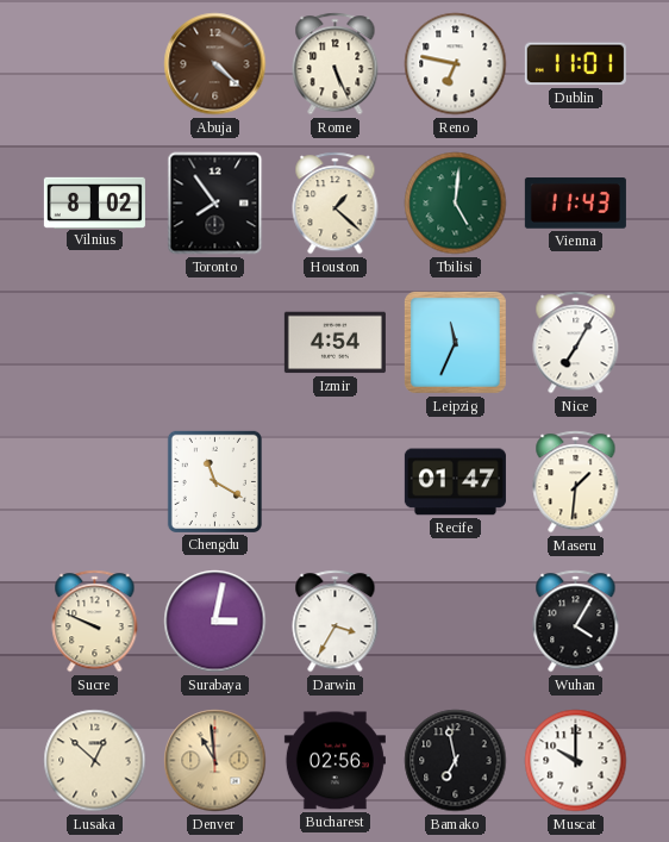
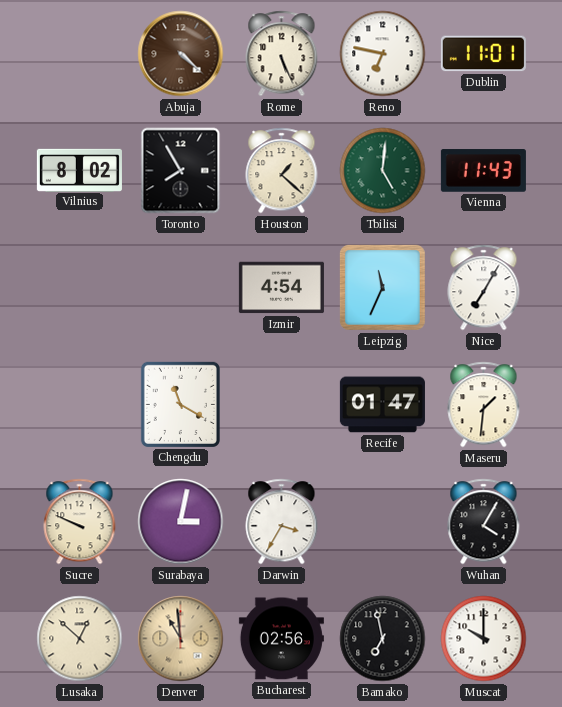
Toronto: 7:54 -> 7:55
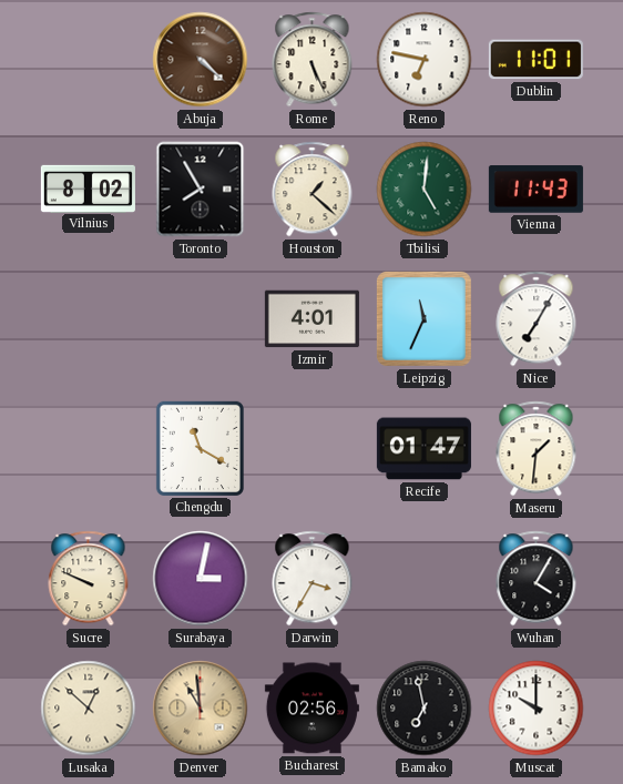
Izmir: 4:54 -> 4:01
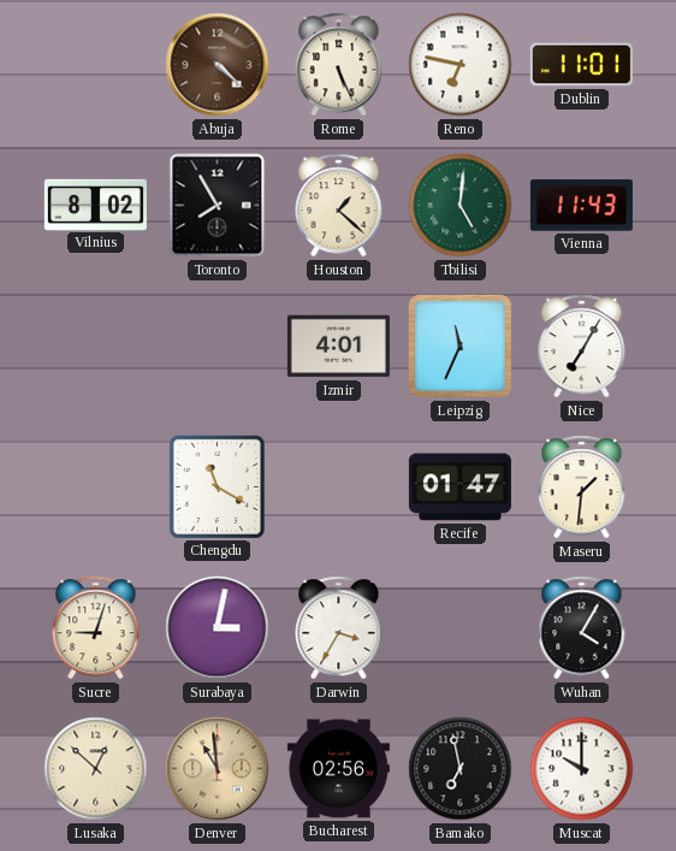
Sucre: 9:49 -> 9:03
